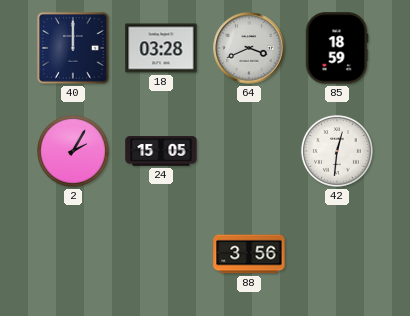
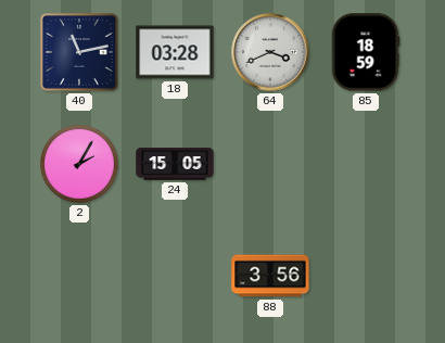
40: 12:00 -> 11:13
42: 12:31 -> none
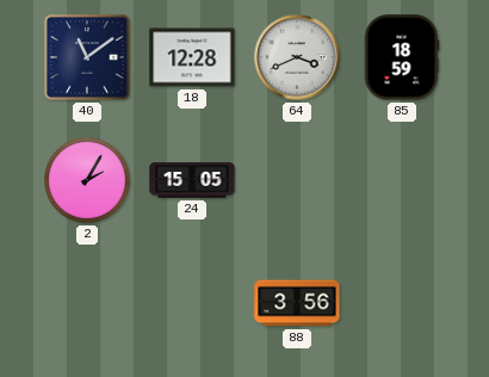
40: 11:13 -> 11:09
18: 03:28 -> 12:28
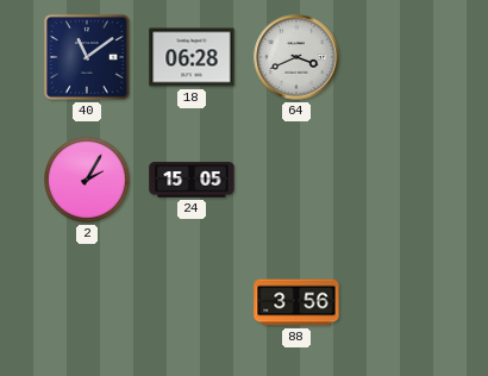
18: 12:28 -> 06:28
85: 18:59 -> none
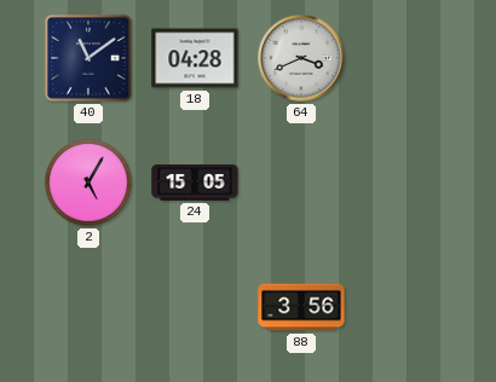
18: 06:28 -> 04:28
2: 2:05 -> 5:05
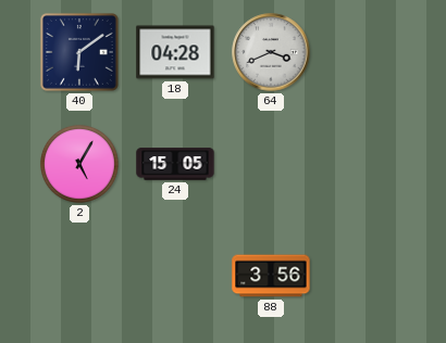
40: 11:09 -> 6:09
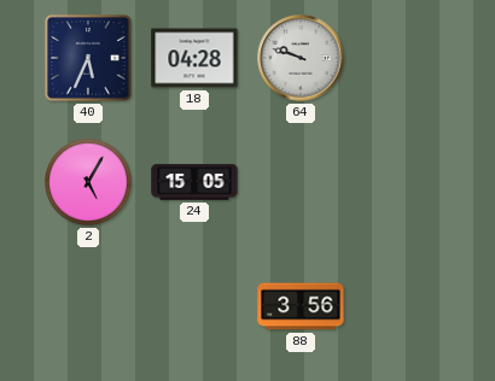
40: 6:09 -> 5:34
64: 3:41 -> 9:48
